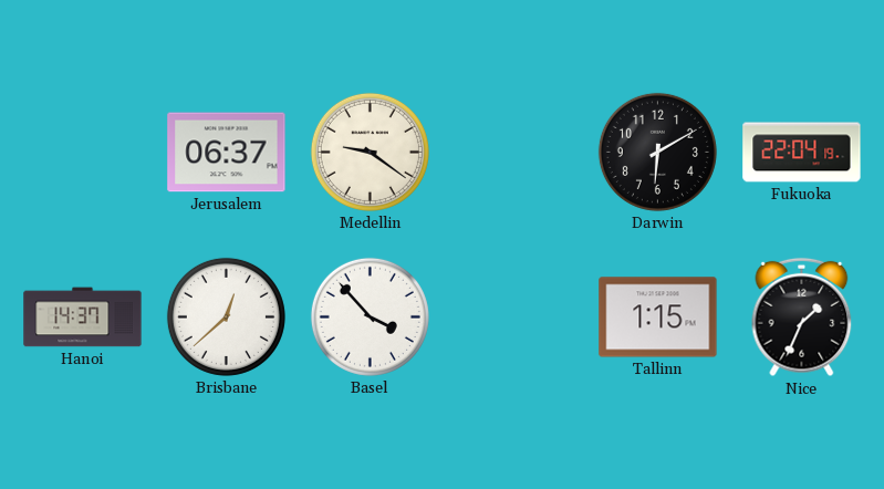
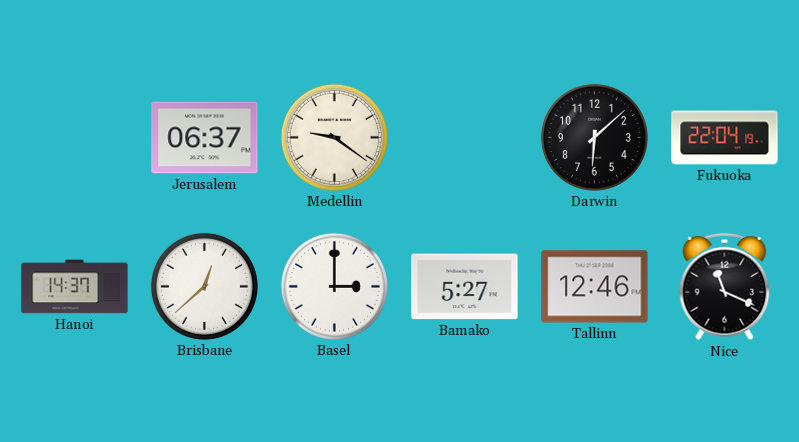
Darwin: 6:10 -> 6:08
Basel: 3:53 -> 3:00
Bamako: none -> 5:27
Tallinn: 1:15 -> 12:46
Nice: 1:34 -> 11:19
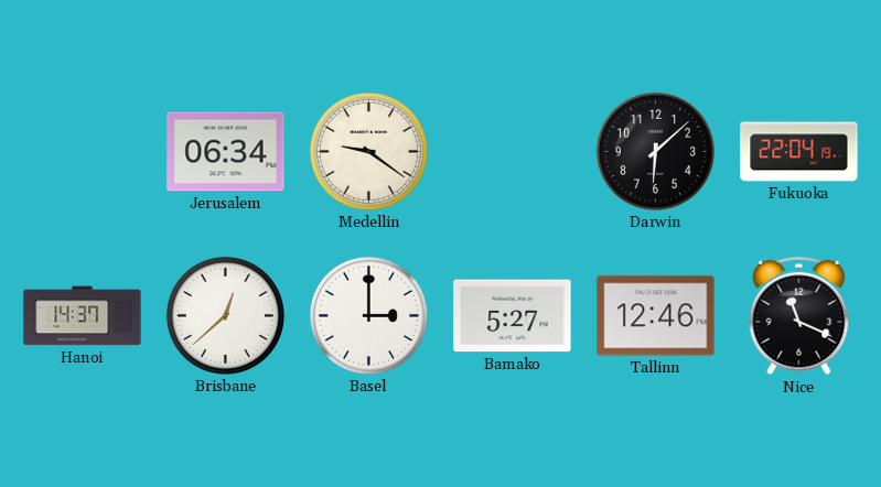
Jerusalem: 06:37 -> 06:34
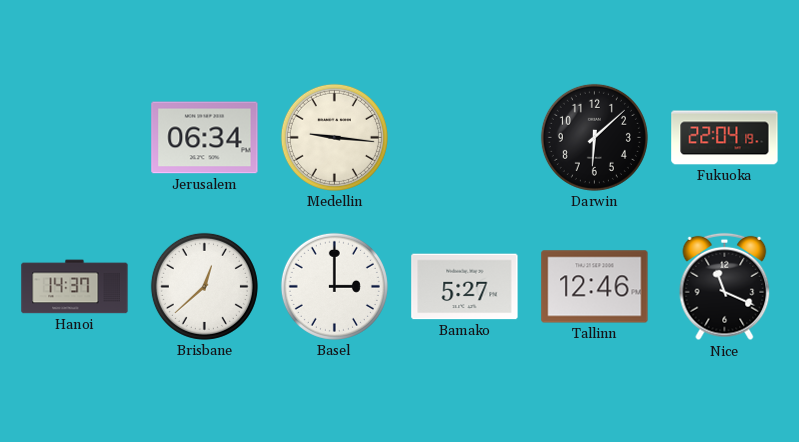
Medellin: 9:21 -> 9:16
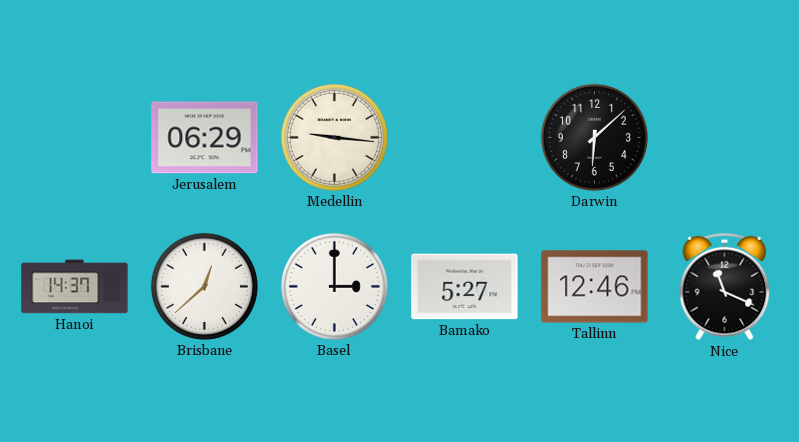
Jerusalem: 06:34 -> 06:29
Fukuoka: 22:04 -> none
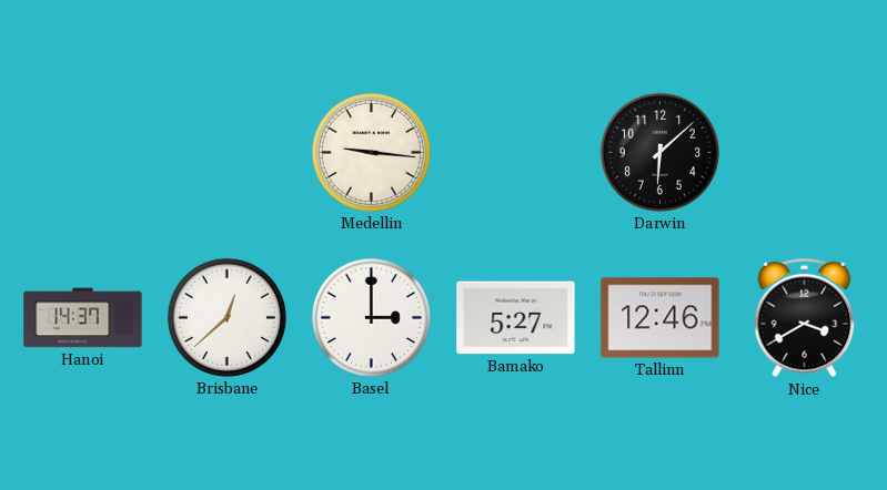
Jerusalem: 06:29 -> none
Nice: 11:19 -> 3:40
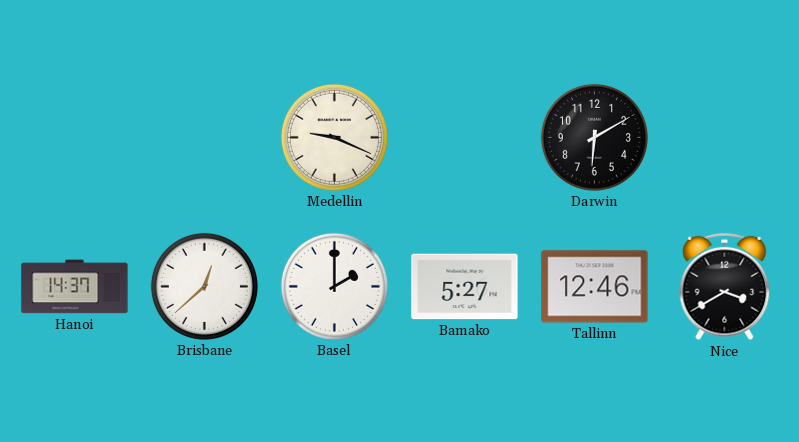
Medellin: 9:16 -> 9:19
Darwin: 6:08 -> 6:10
Basel: 3:00 -> 2:00
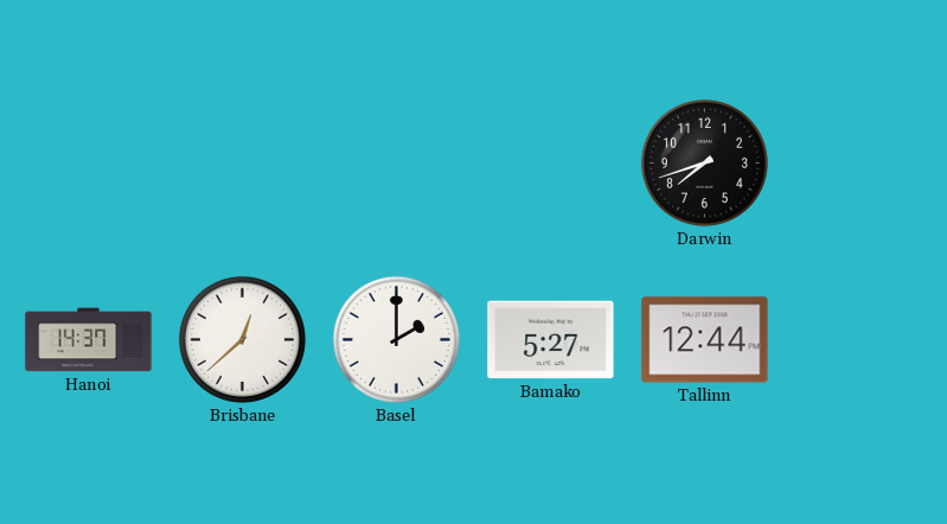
Medellin: 9:19 -> none
Darwin: 6:10 -> 7:42
Tallinn: 12:46 -> 12:44
Nice: 3:40 -> none
